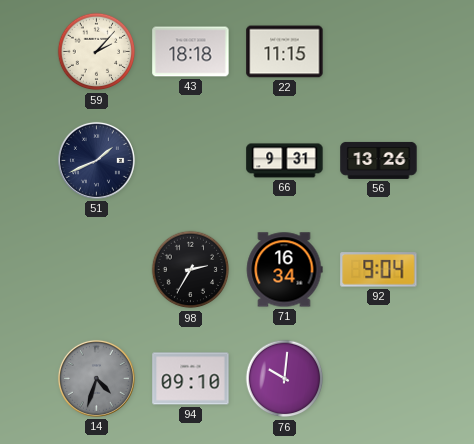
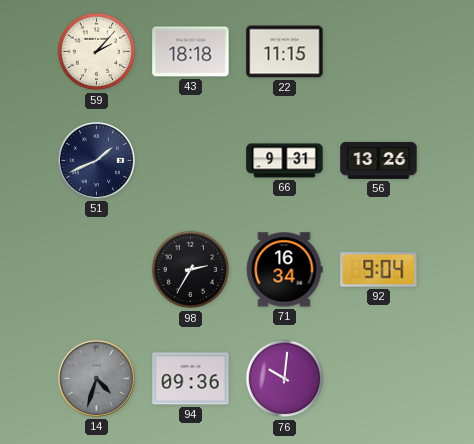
94: 09:10 -> 09:36
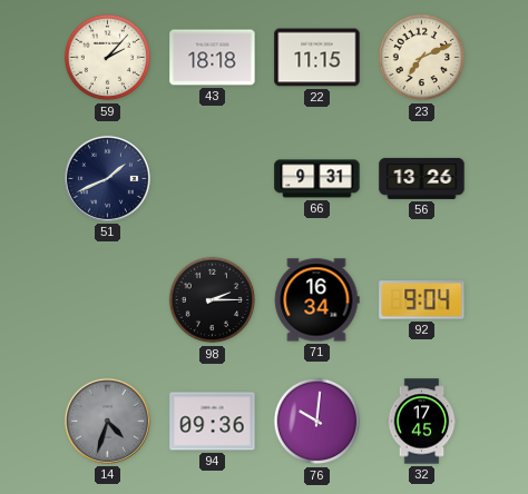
23: none -> 7:11
98: 2:35 -> 2:15
32: none -> 17:45
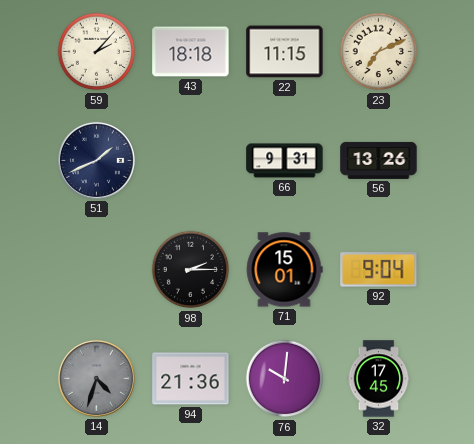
71: 16:34 -> 15:01
94: 09:36 -> 21:36
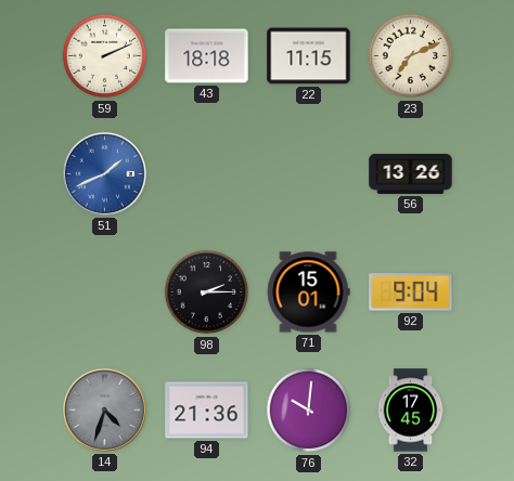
59: 2:07 -> 2:11
51 dial: navy -> blue
66: 9:31 -> none
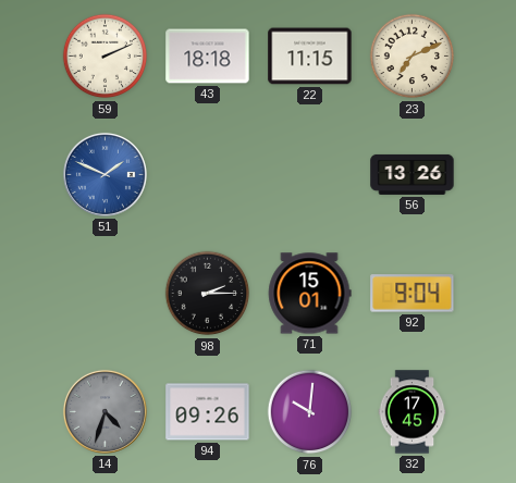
51: 1:41 -> 1:49
94: 21:36 -> 09:26
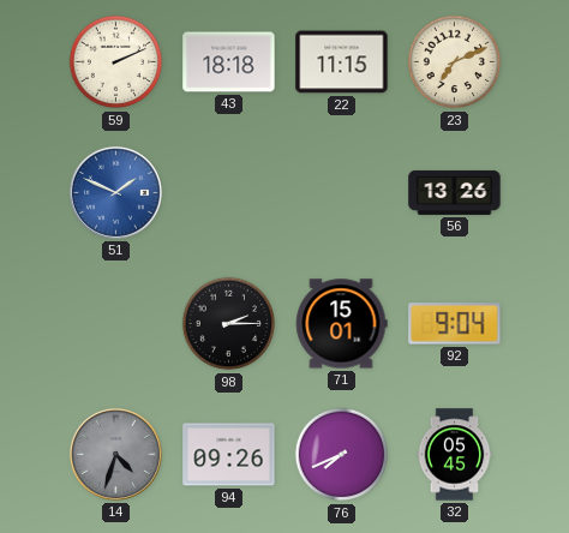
76: 10:01 -> 7:41
32: 17:45 -> 05:45
